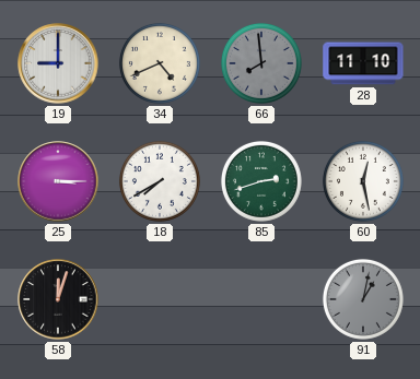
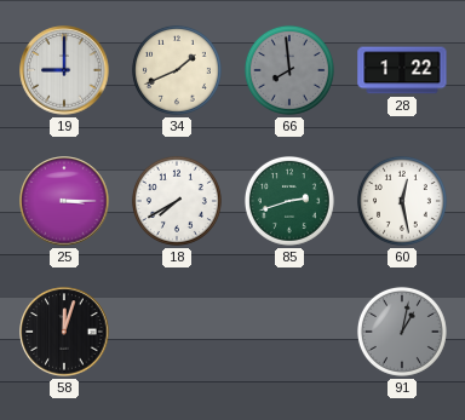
34: 4:41 -> 1:41
28: 11:10 -> 1:22
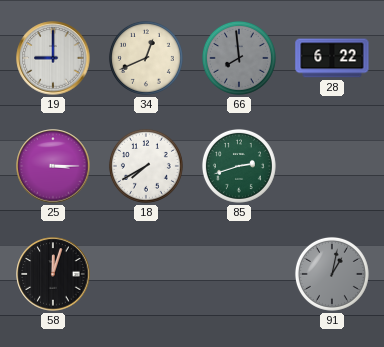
34: 1:41 -> 12:41
28: 1:22 -> 6:22
60: 12:28 -> none
